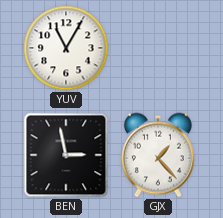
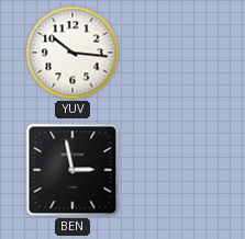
YUV: 11:05 -> 10:16
GJX: 1:23 -> none
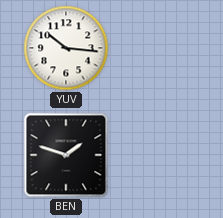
BEN: 2:58 -> 1:48
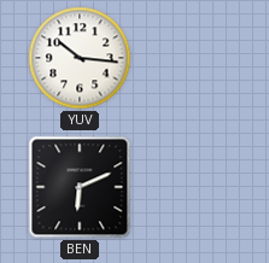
BEN: 1:48 -> 6:11
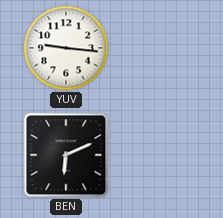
YUV: 10:16 -> 9:16
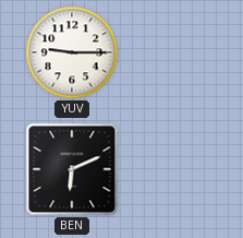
YUV: 9:16 -> 9:15
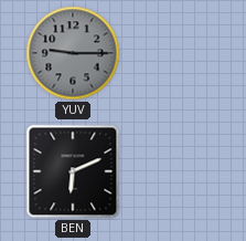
YUV dial: white -> grey
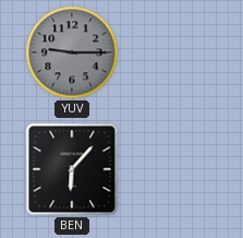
BEN: 6:11 -> 6:07
